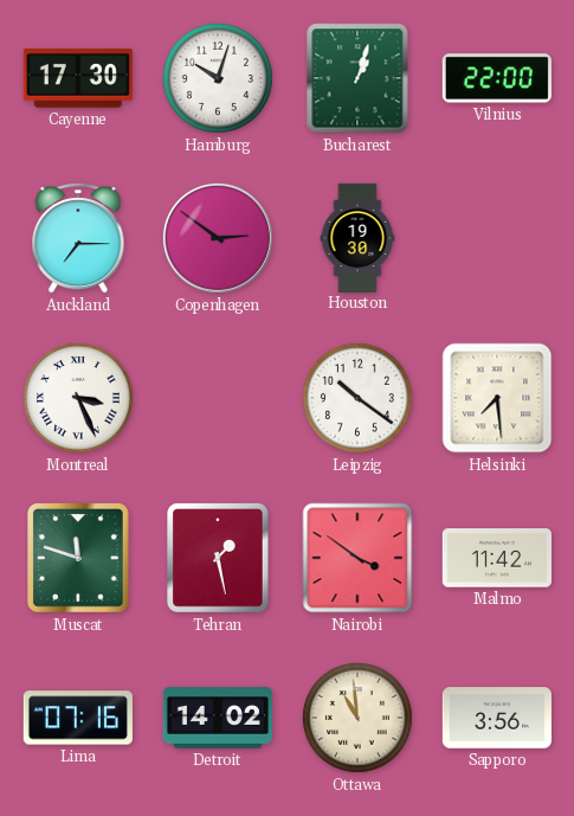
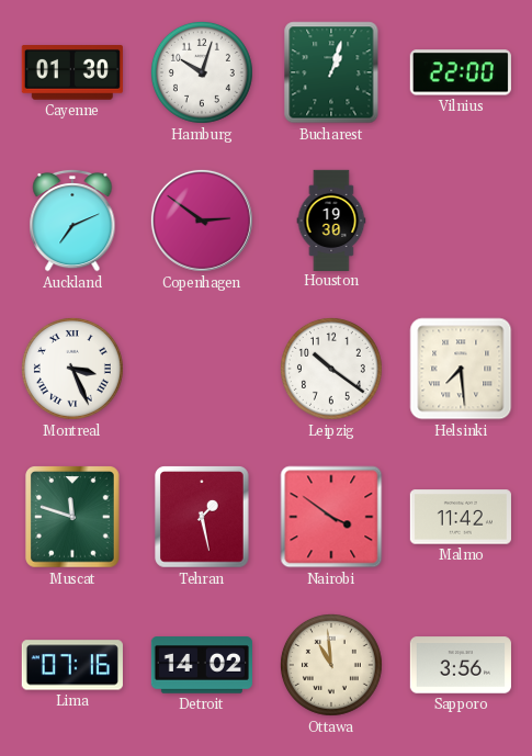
Cayenne: 17:30 -> 01:30
Auckland: 7:15 -> 7:11
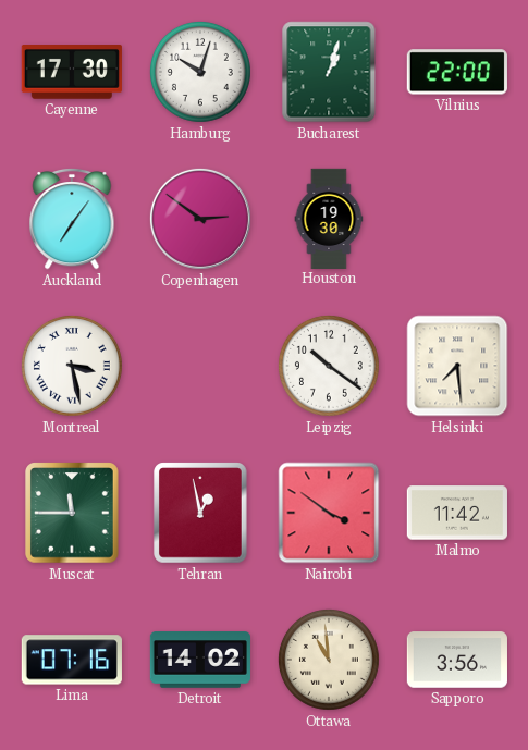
Cayenne: 01:30 -> 17:30
Auckland: 7:11 -> 7:06
Montreal: 3:26 -> 3:28
Muscat: 11:48 -> 11:45
Tehran: 1:28 -> 12:58
